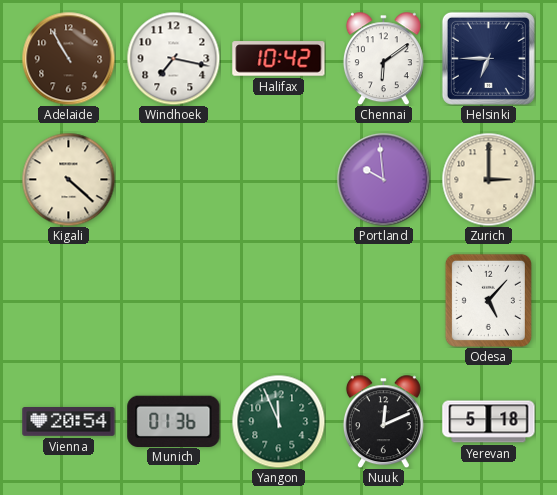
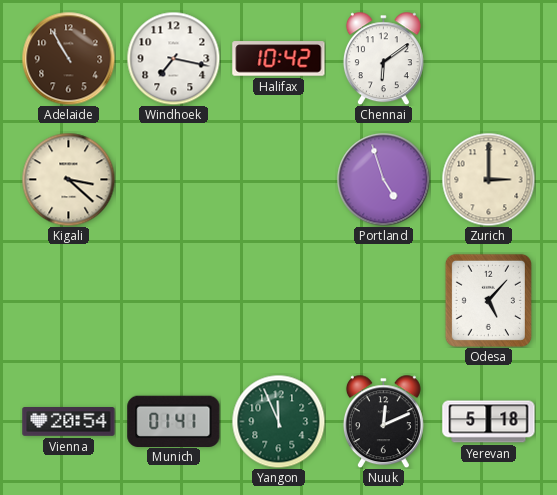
Helsinki: 6:45 -> none
Kigali: 4:22 -> 3:22
Portland: 9:59 -> 4:57
Munich: 01:36 -> 01:41
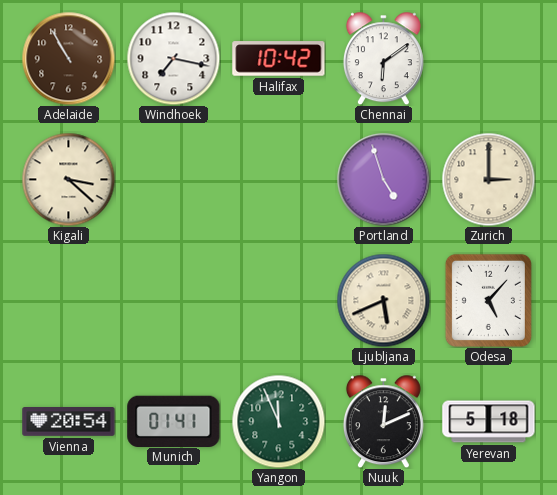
Ljubljana: none -> 5:41
